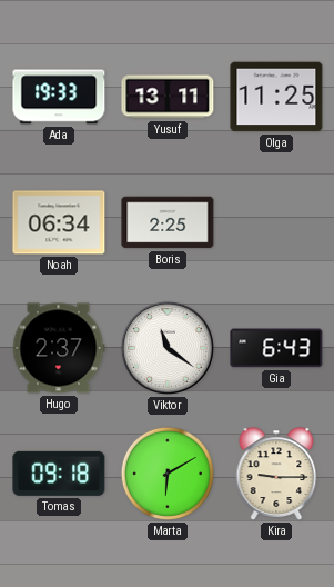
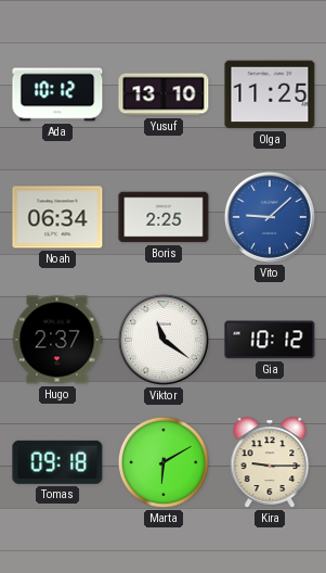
Ada: 19:33 -> 10:12
Yusuf: 13:11 -> 13:10
Vito: none -> 9:08
Gia: 6:43 -> 10:12
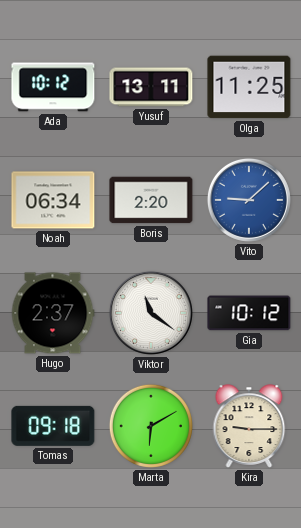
Yusuf: 13:10 -> 13:11
Boris: 2:25 -> 2:20
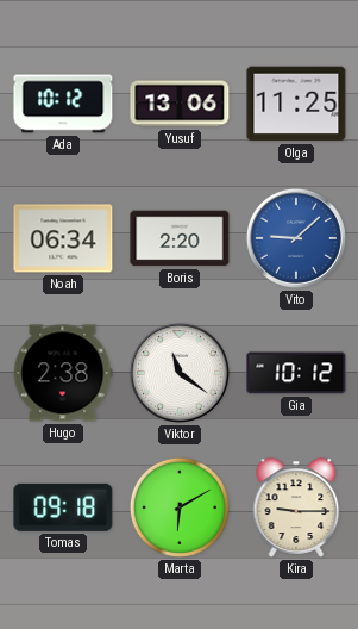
Yusuf: 13:11 -> 13:06
Hugo: 2:37 -> 2:38
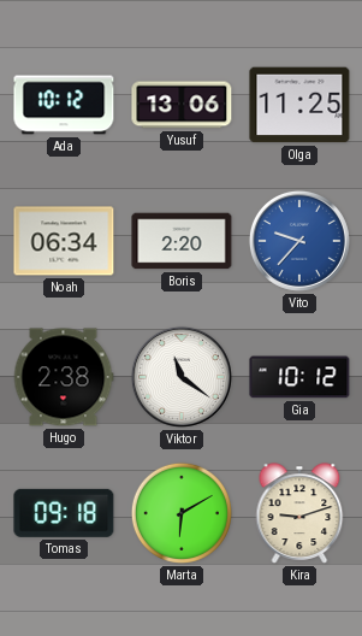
Vito: 9:08 -> 9:37
Kira: 9:15 -> 9:12
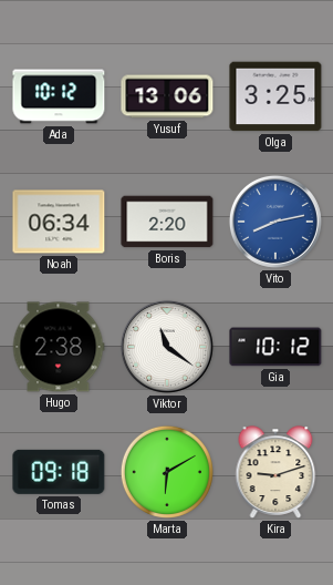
Olga: 11:25 -> 3:25
Vito: 9:37 -> 8:13
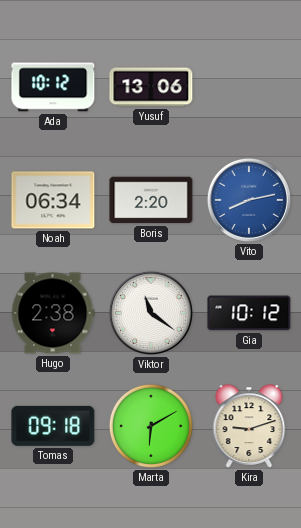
Olga: 3:25 -> none
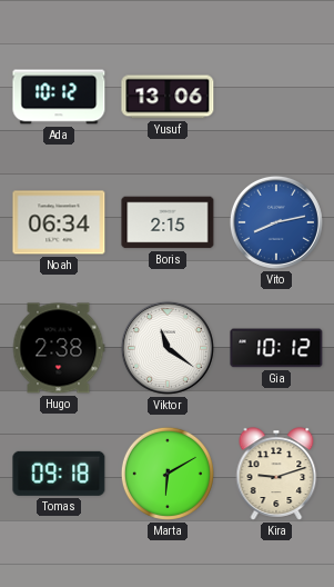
Boris: 2:20 -> 2:15
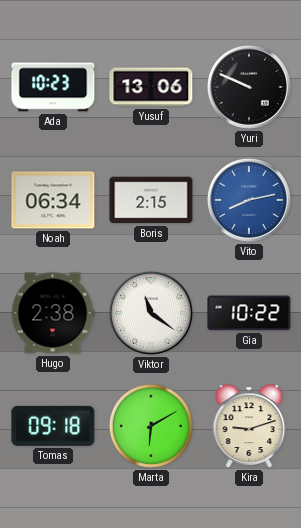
Ada: 10:12 -> 10:23
Yuri: none -> 9:49
Gia: 10:12 -> 10:22
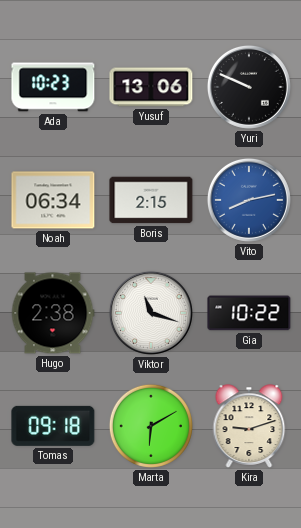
Viktor: 11:21 -> 11:18
